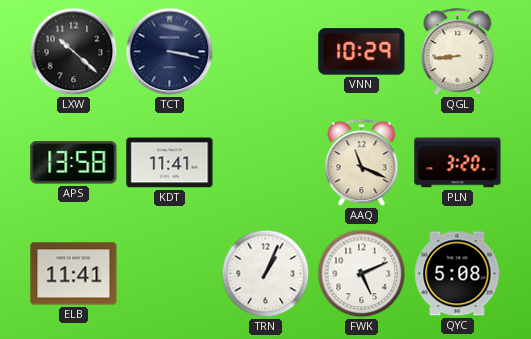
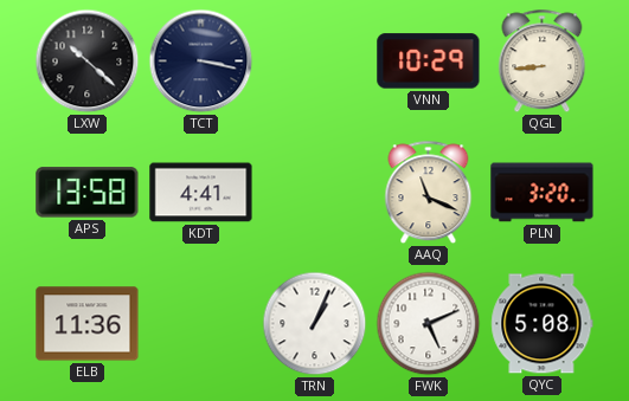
KDT: 11:41 -> 4:41
ELB: 11:41 -> 11:36
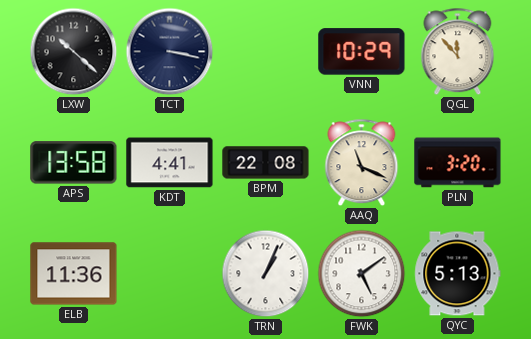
QGL: 8:44 -> 11:53
BPM: none -> 22:08
FWK: 5:11 -> 5:09
QYC: 5:08 -> 5:13
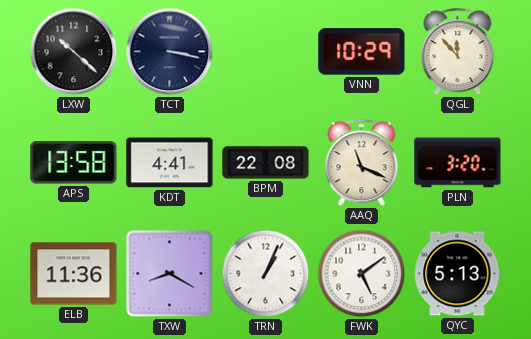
TXW: none -> 8:20
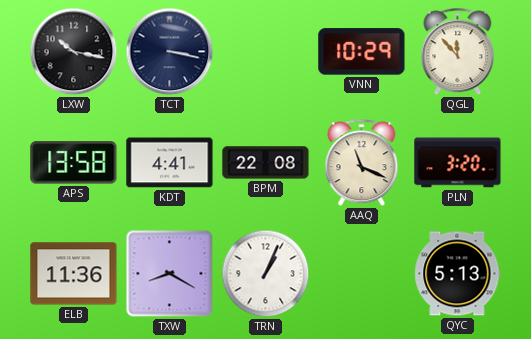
LXW: 10:22 -> 10:17
FWK: 5:09 -> none
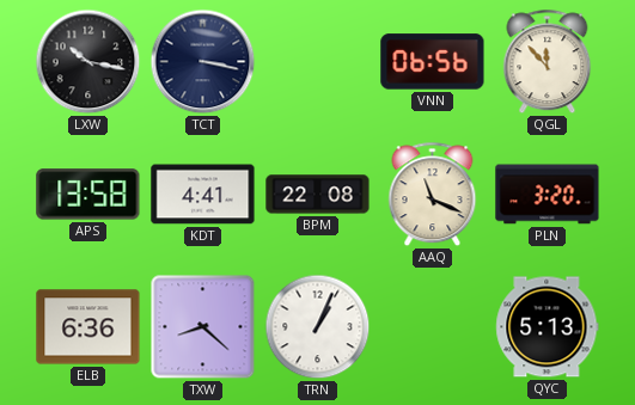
VNN: 10:29 -> 06:56
ELB: 11:36 -> 6:36
TXW: 8:20 -> 8:22
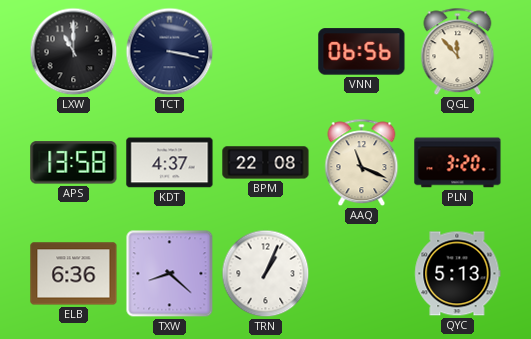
LXW: 10:17 -> 11:00
KDT: 4:41 -> 4:37
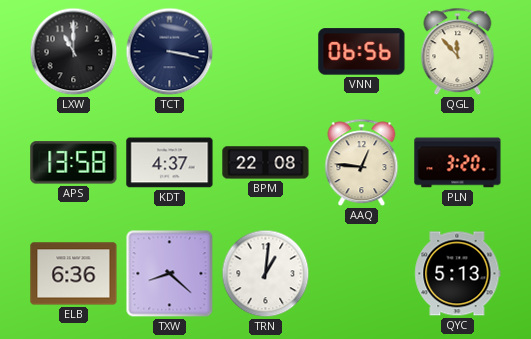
AAQ: 11:19 -> 12:46
TRN: 1:04 -> 1:01
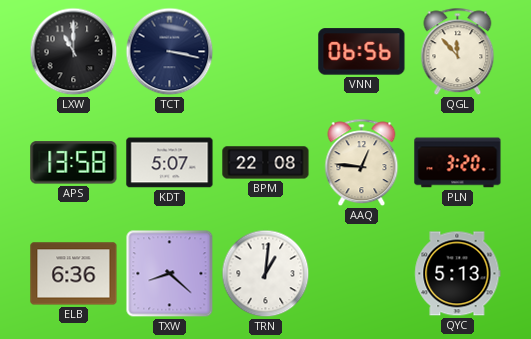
KDT: 4:37 -> 5:07
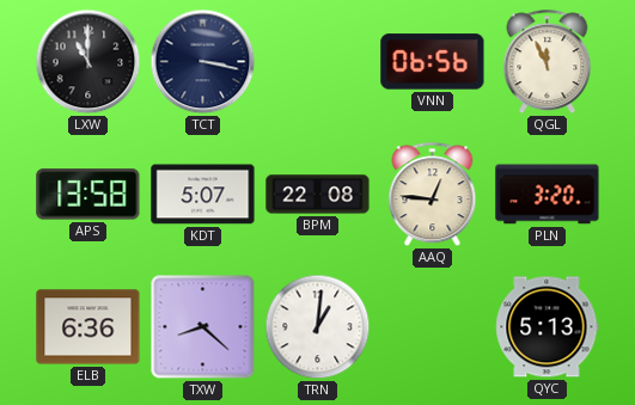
QGL: 11:53 -> 11:56
